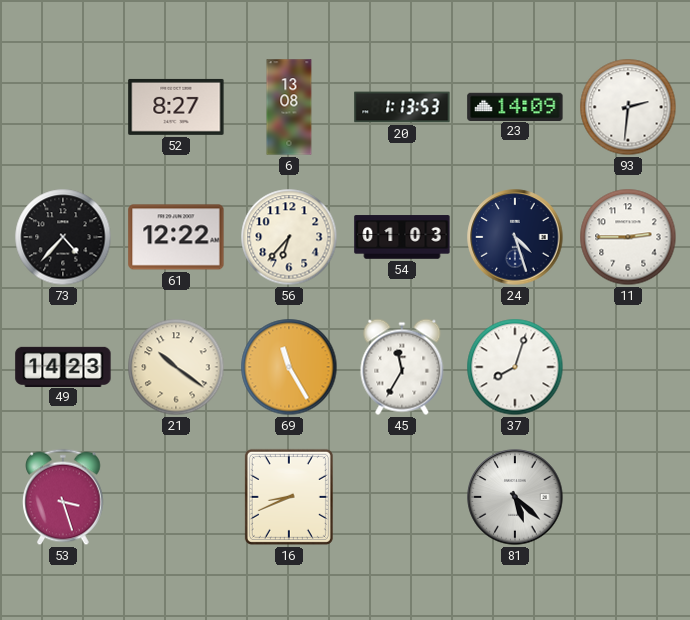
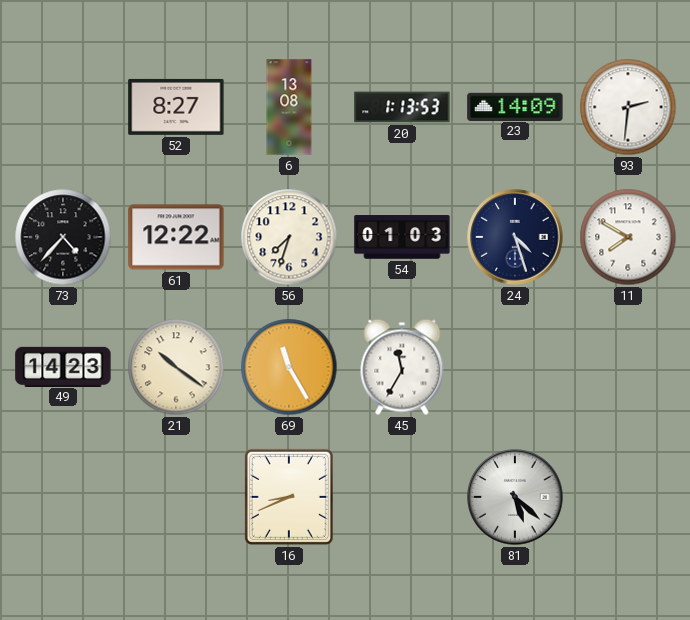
56: 6:37 -> 7:33
11: 2:45 -> 7:50
37: 8:03 -> none
53: 3:27 -> none
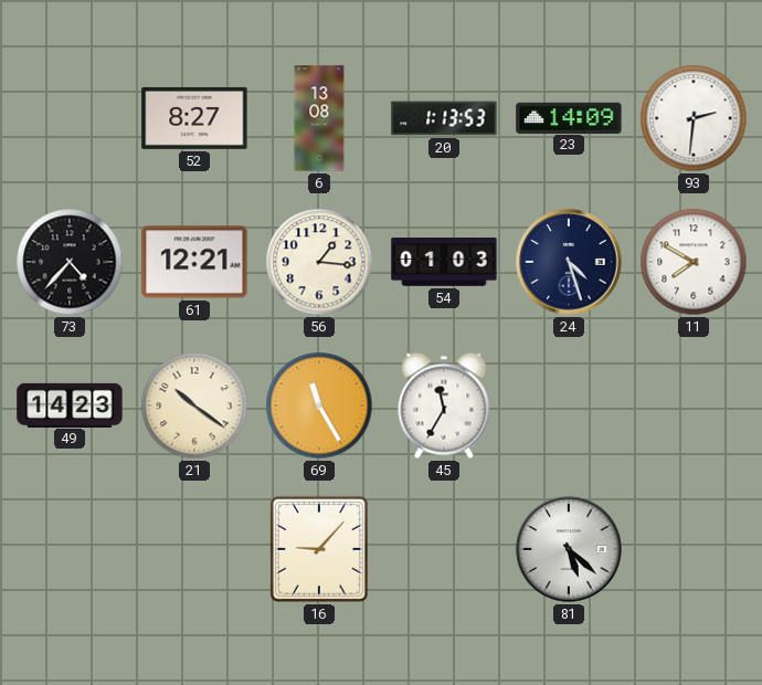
61: 12:22 -> 12:21
56: 7:33 -> 1:16
16: 8:41 -> 9:07
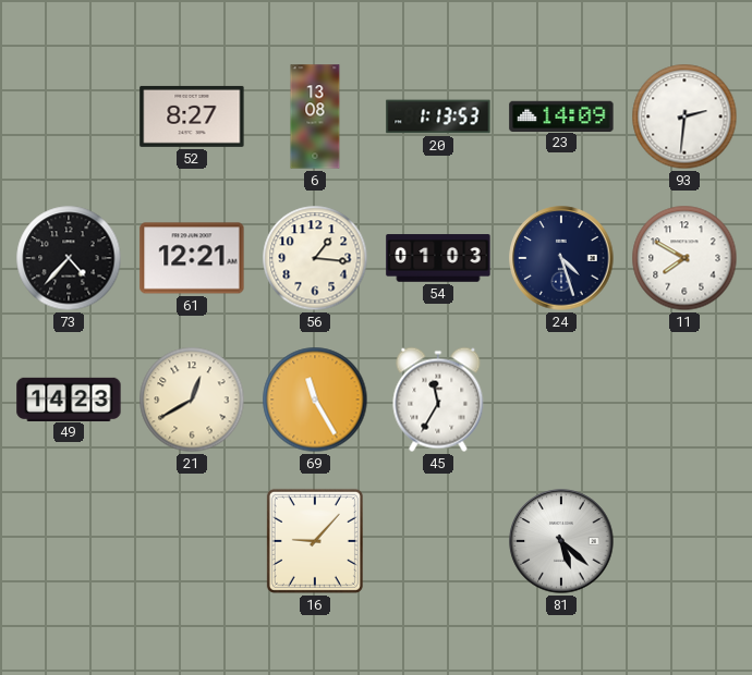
21: 10:21 -> 12:40
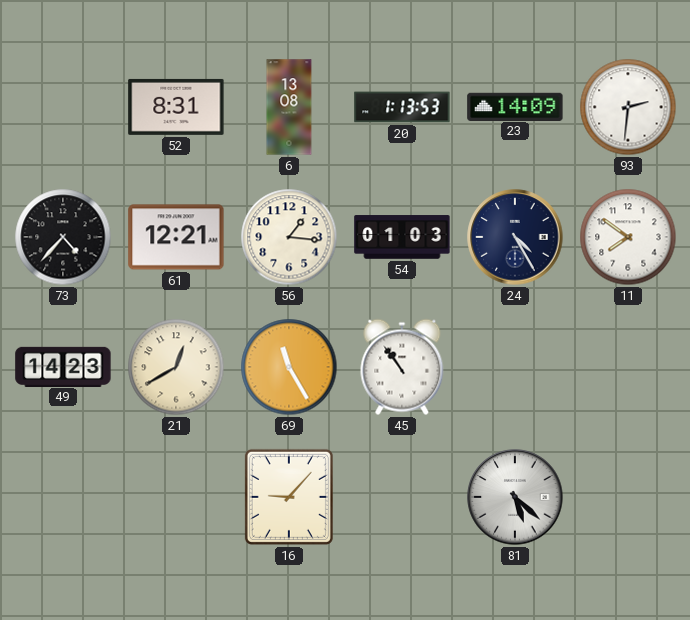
52: 8:27 -> 8:31
24: 4:27 -> 4:25
11: 7:50 -> 7:51
45: 11:35 -> 10:54
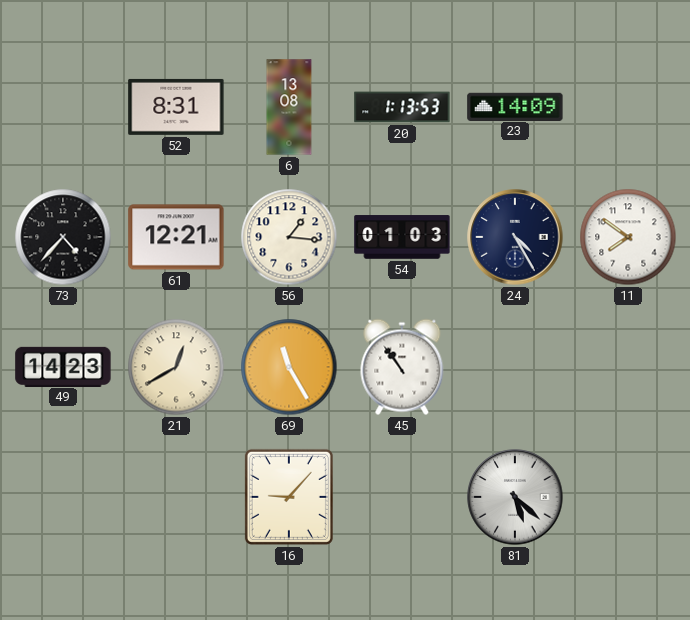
93: 2:31 -> none
